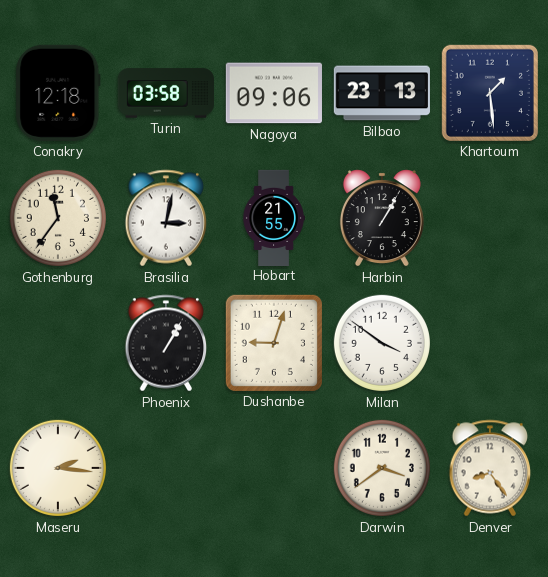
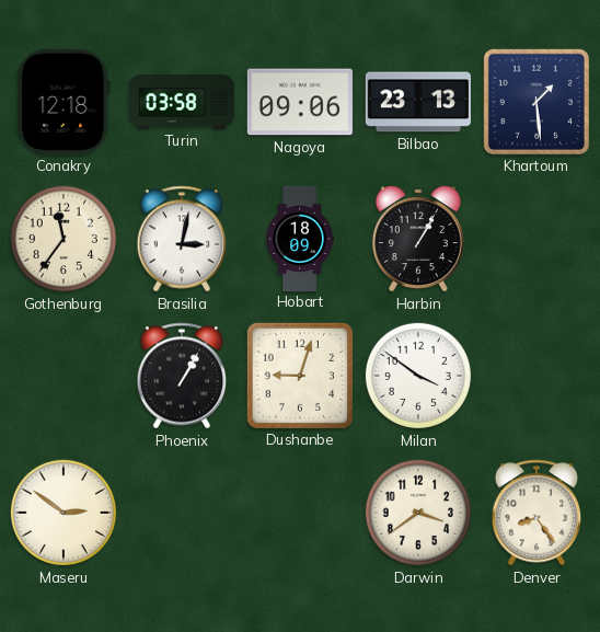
Hobart: 21:55 -> 18:09
Maseru: 2:16 -> 2:51
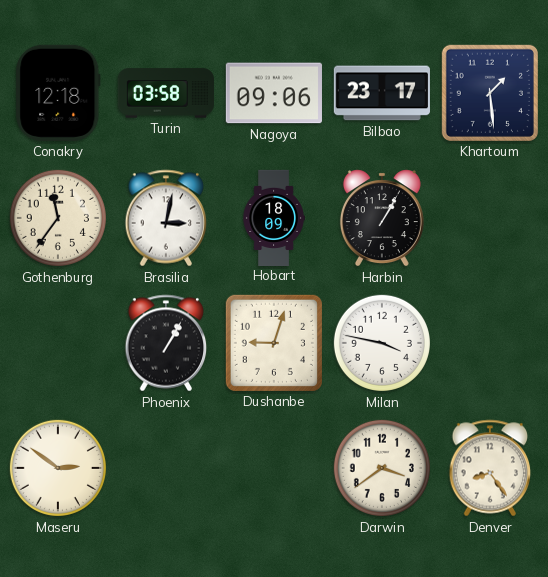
Bilbao: 23:13 -> 23:17
Milan: 3:51 -> 3:47
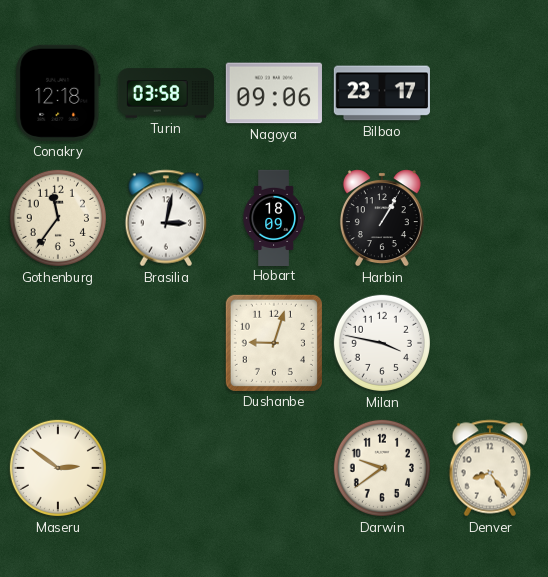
Khartoum: 1:29 -> none
Phoenix: 1:05 -> none
Darwin: 3:39 -> 9:39
